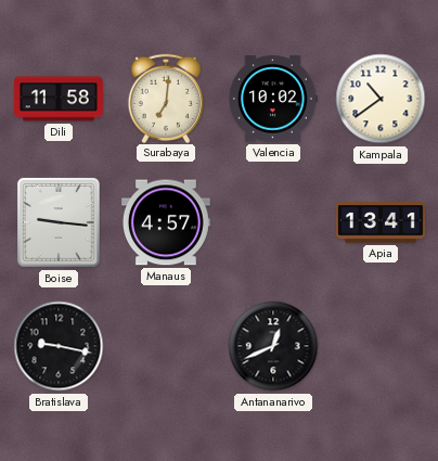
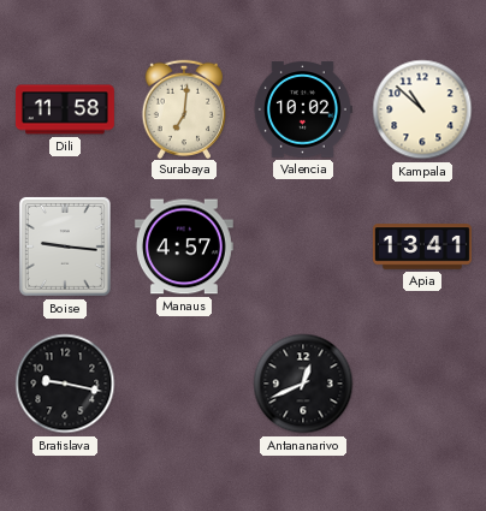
Kampala: 10:39 -> 10:52
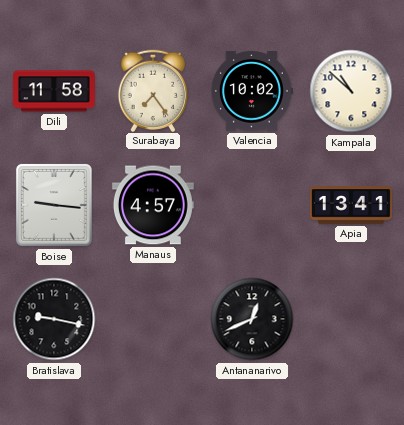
Surabaya: 7:01 -> 7:24
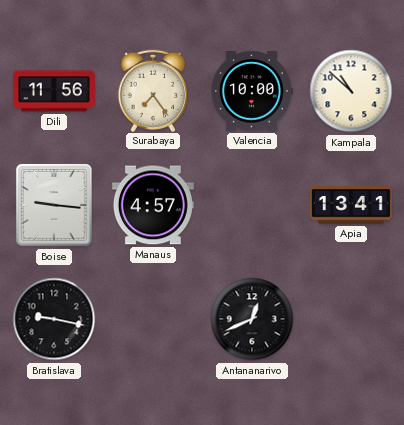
Dili: 11:58 -> 11:56
Valencia: 10:02 -> 10:00
